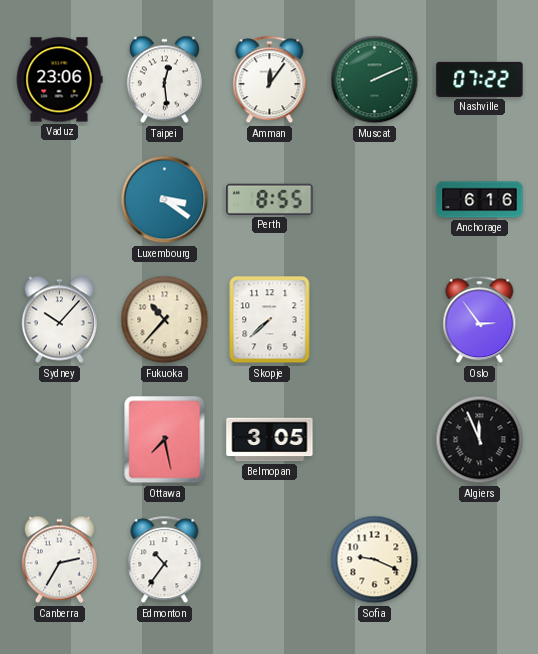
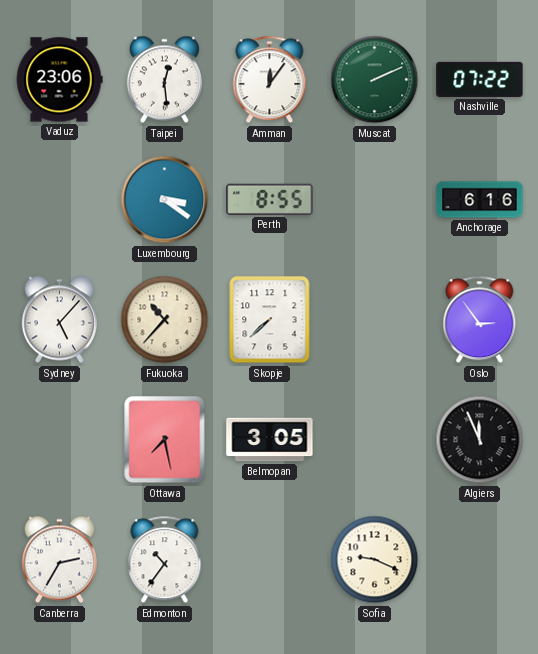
Sydney: 10:07 -> 5:07
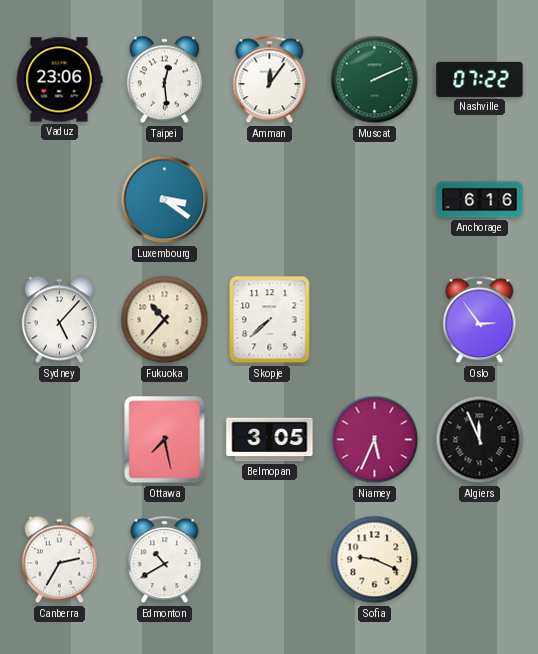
Perth: 8:55 -> none
Niamey: none -> 5:34
Edmonton: 10:36 -> 10:40
